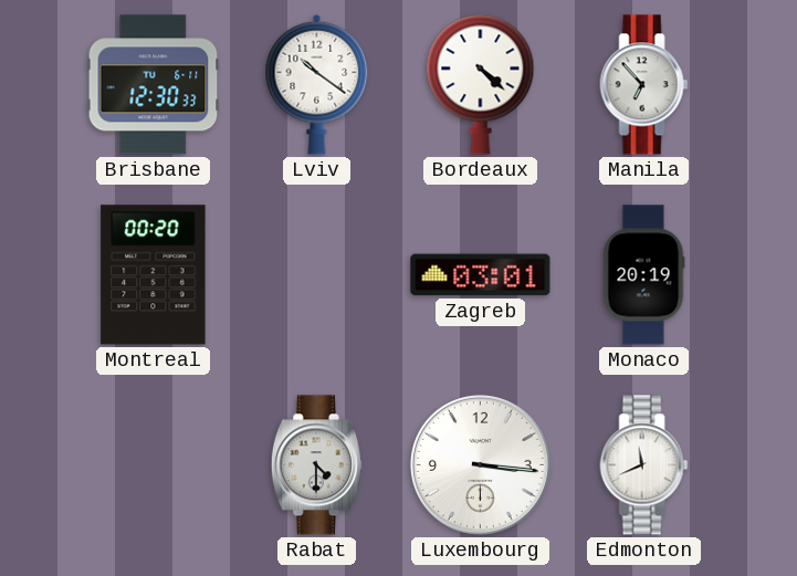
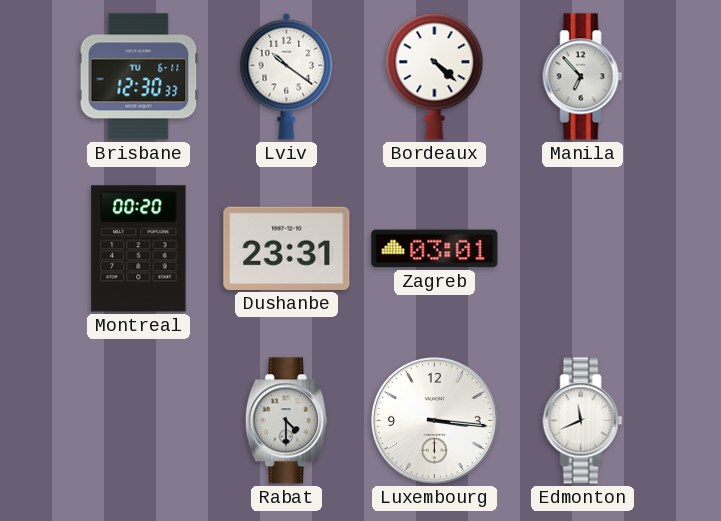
Dushanbe: none -> 23:31
Monaco: 20:19 -> none
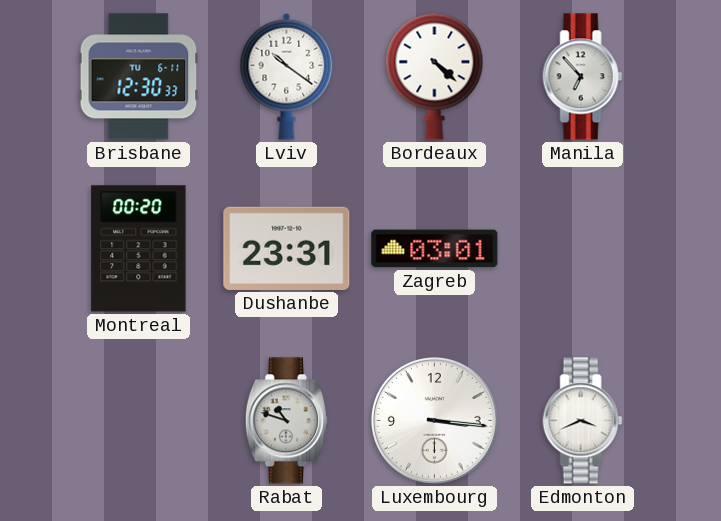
Rabat: 4:30 -> 10:48
Edmonton: 11:41 -> 3:41
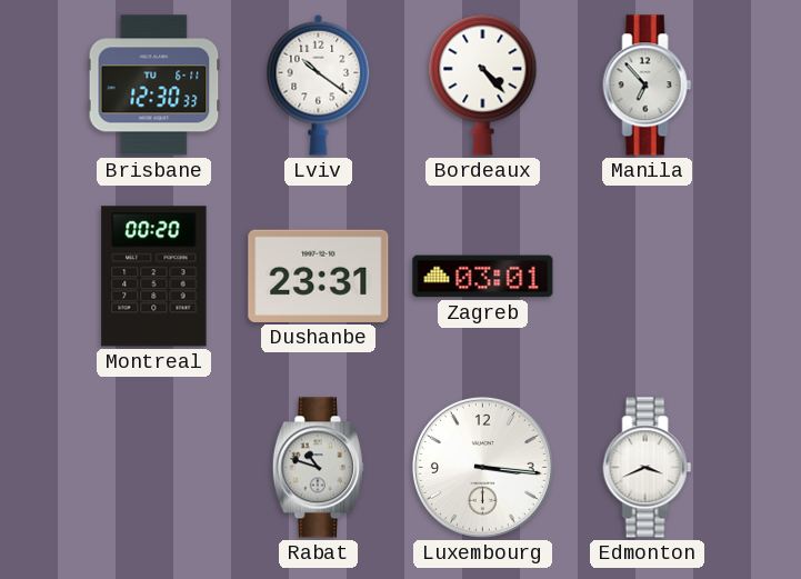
Bordeaux: 4:22 -> 4:23
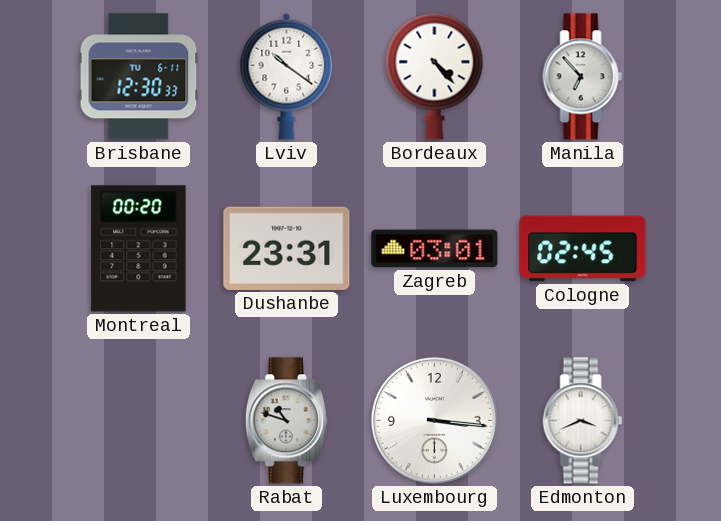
Cologne: none -> 02:45
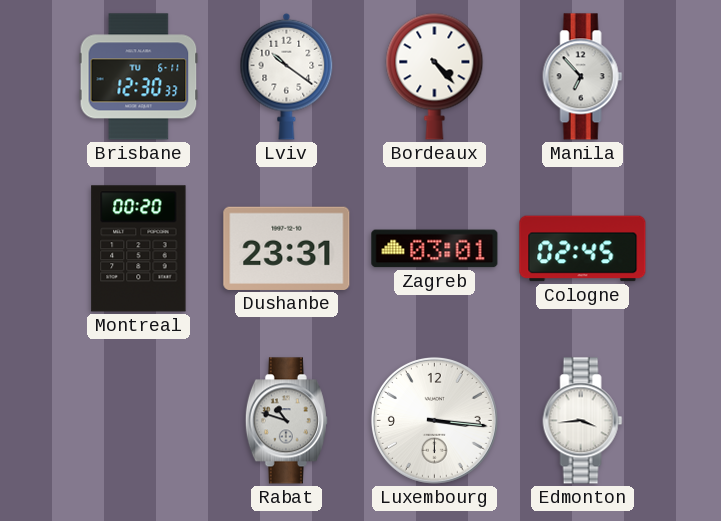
Edmonton: 3:41 -> 3:44
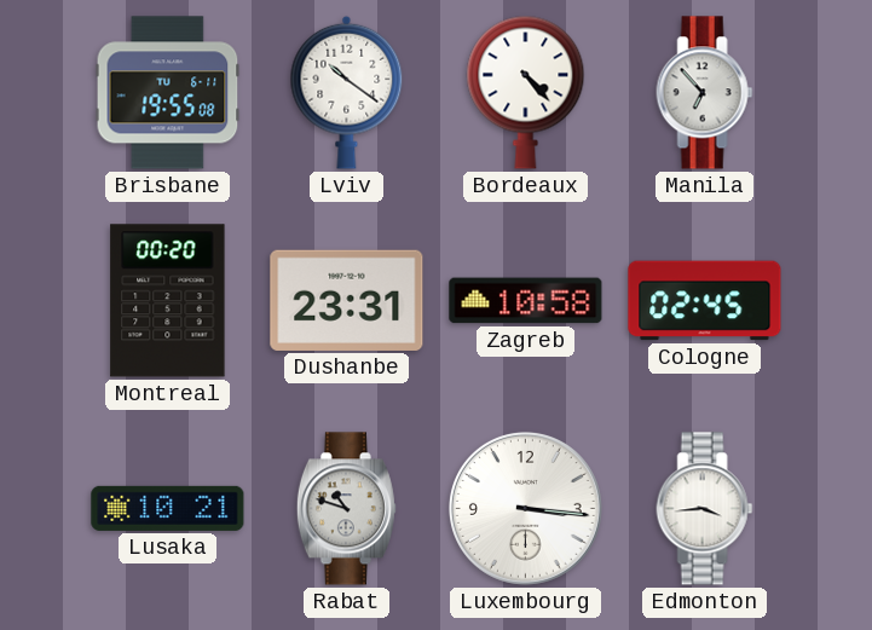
Brisbane: 12:30 -> 19:55
Zagreb: 03:01 -> 10:58
Lusaka: none -> 10:21
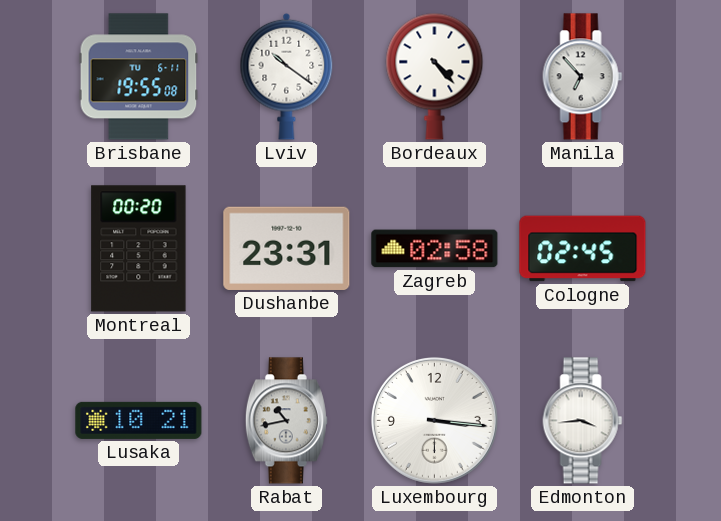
Zagreb: 10:58 -> 02:58
Rabat: 10:48 -> 10:43
